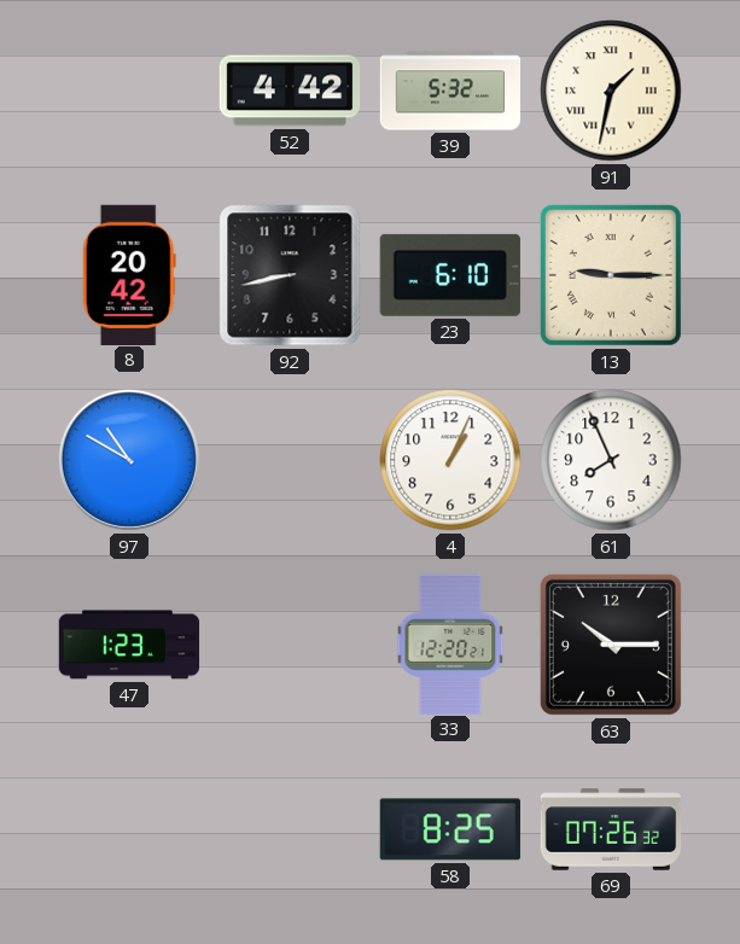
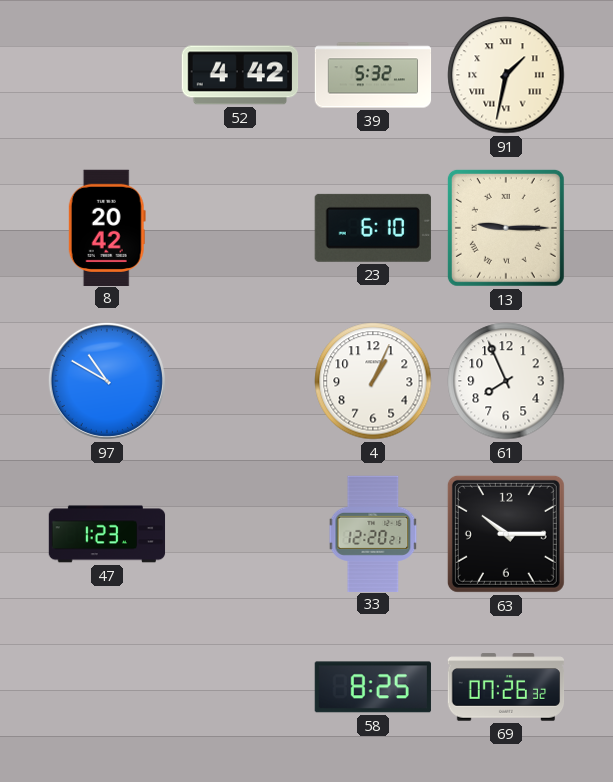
92: 8:43 -> none
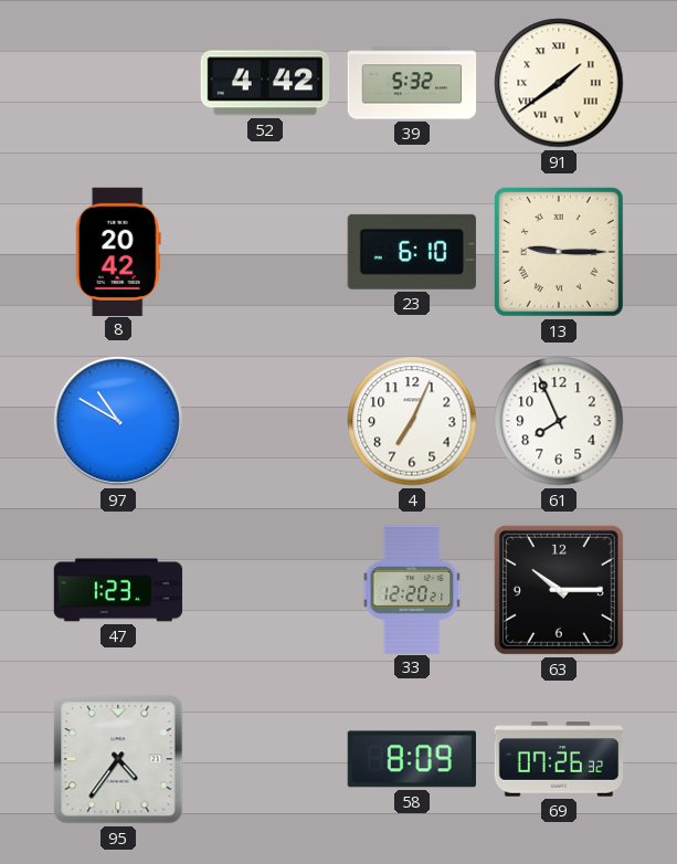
91: 1:32 -> 1:39
4: 1:04 -> 7:04
95: none -> 4:36
58: 8:25 -> 8:09
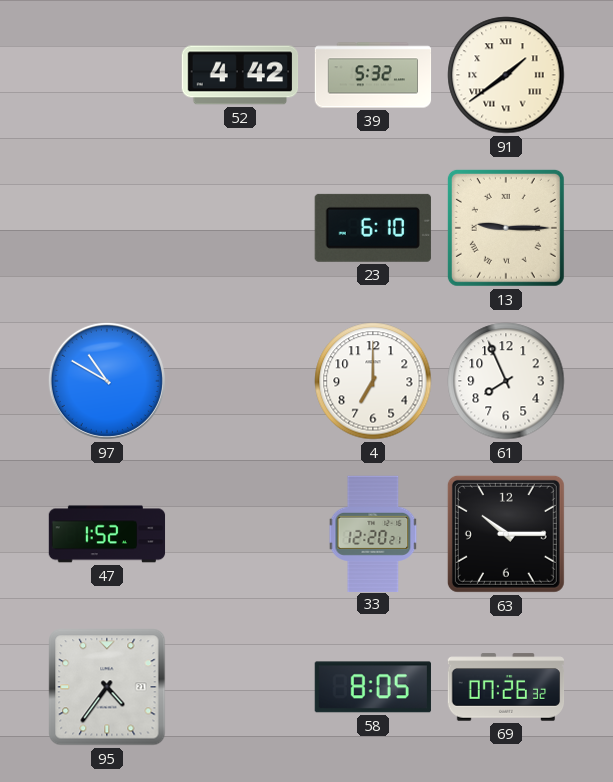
8: 20:42 -> none
4: 7:04 -> 7:00
47: 1:23 -> 1:52
58: 8:09 -> 8:05
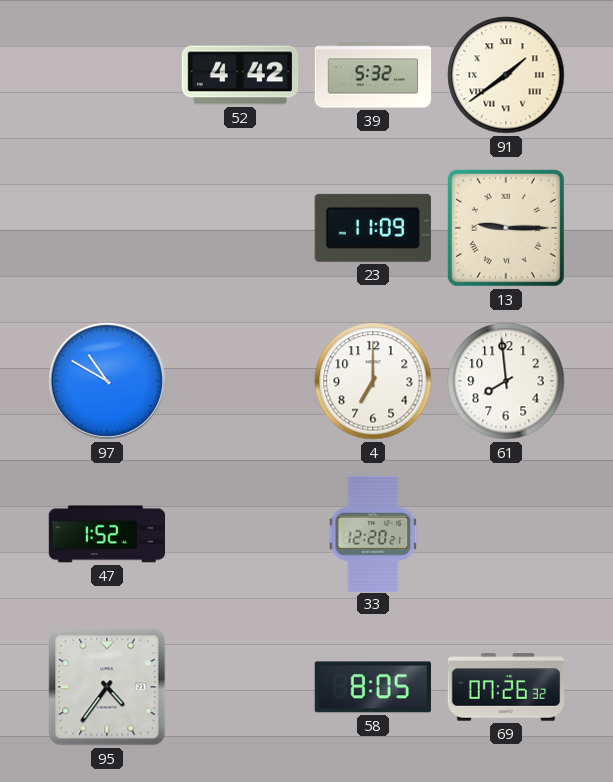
23: 6:10 -> 11:09
61: 7:56 -> 7:59
63: 10:15 -> none
